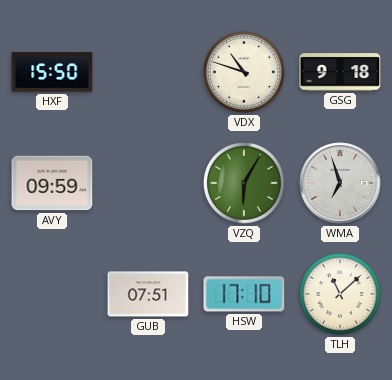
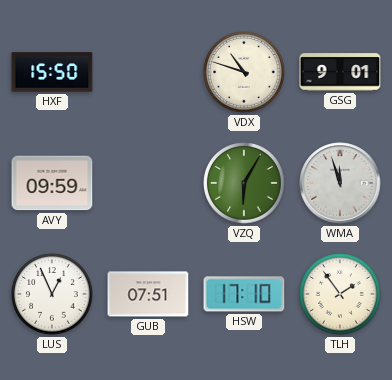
GSG: 9:18 -> 9:01
WMA: 6:57 -> 11:57
LUS: none -> 12:56
TLH: 11:08 -> 1:54
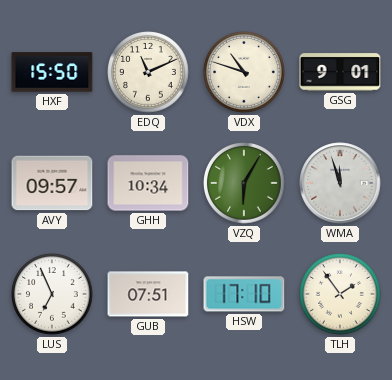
EDQ: none -> 11:11
AVY: 09:59 -> 09:57
GHH: none -> 10:34
LUS: 12:56 -> 6:56
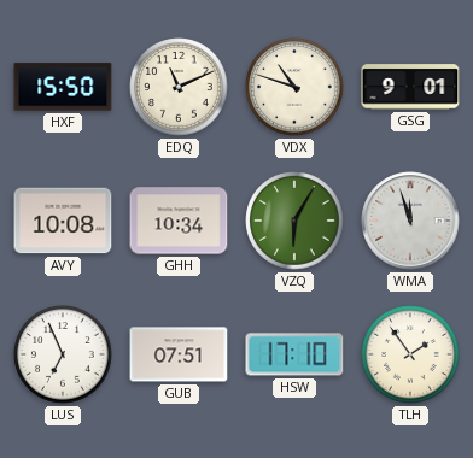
AVY: 09:57 -> 10:08
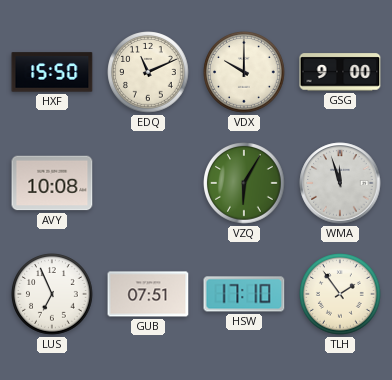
VDX: 10:48 -> 10:00
GSG: 9:01 -> 9:00
GHH: 10:34 -> none
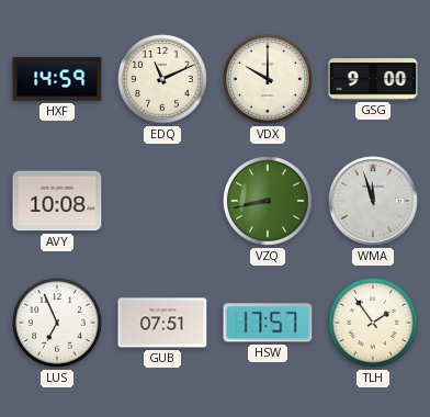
HXF: 15:50 -> 14:59
VZQ: 6:05 -> 8:43
HSW: 17:10 -> 17:57
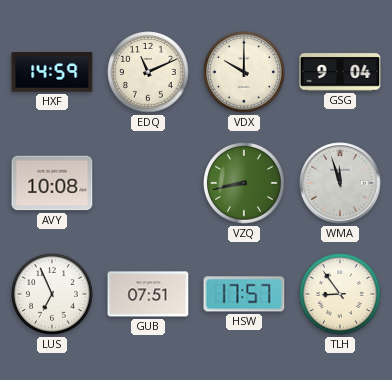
GSG: 9:00 -> 9:04
TLH: 1:54 -> 8:54
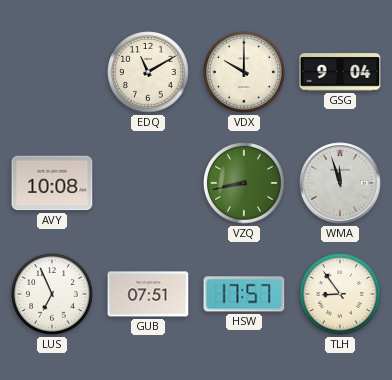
HXF: 14:59 -> none
EDQ: 11:11 -> 11:10
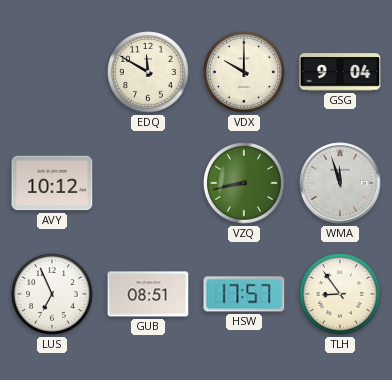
EDQ: 11:10 -> 11:50
AVY: 10:08 -> 10:12
GUB: 07:51 -> 08:51
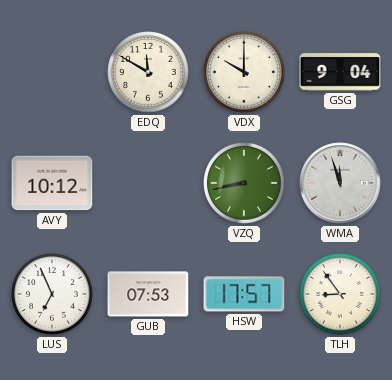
GUB: 08:51 -> 07:53
